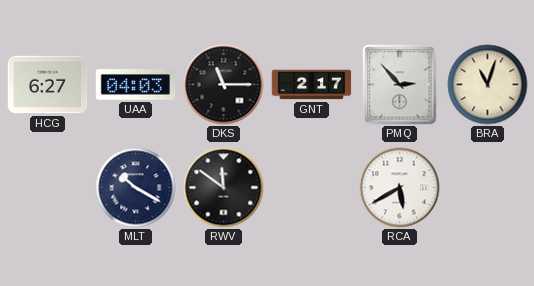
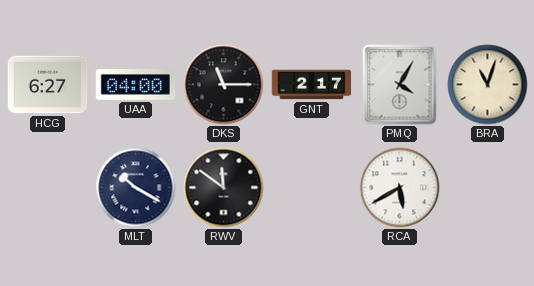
UAA: 04:03 -> 04:00
PMQ: 2:53 -> 4:05
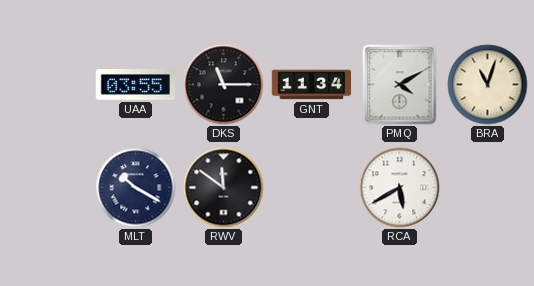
HCG: 6:27 -> none
UAA: 04:00 -> 03:55
GNT: 2:17 -> 11:34
PMQ: 4:05 -> 4:10
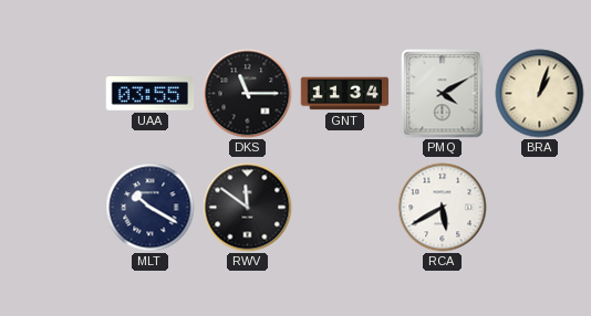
BRA: 11:03 -> 1:03
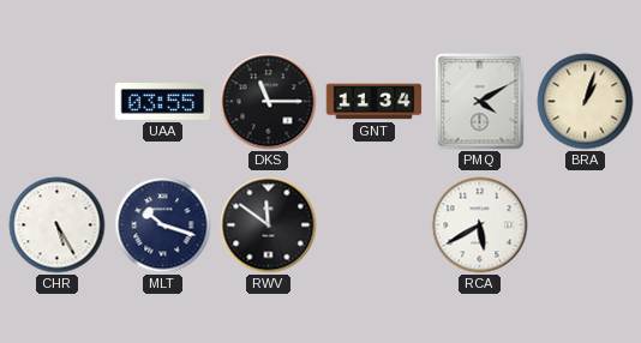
CHR: none -> 5:25
MLT: 10:20 -> 10:18
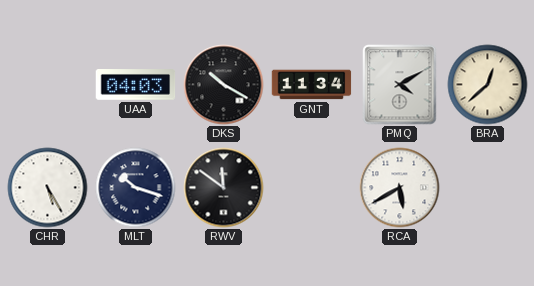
UAA: 03:55 -> 04:03
DKS: 11:15 -> 10:20
BRA: 1:03 -> 12:38
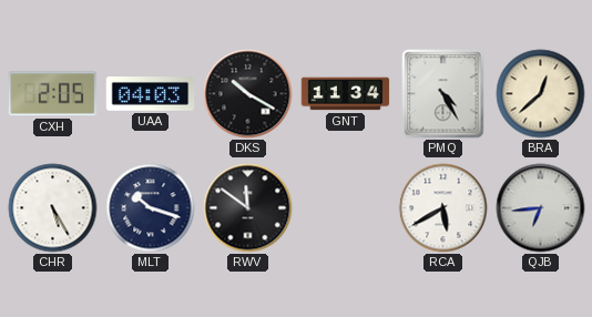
CXH: none -> 2:05
PMQ: 4:10 -> 4:25
QJB: none -> 6:44
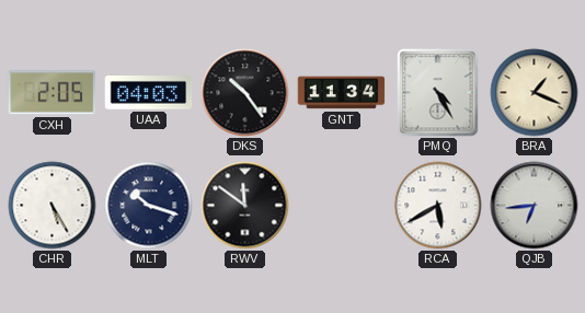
DKS: 10:20 -> 10:24
BRA: 12:38 -> 1:19
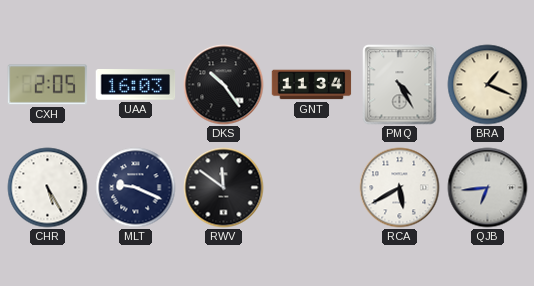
UAA: 04:03 -> 16:03
MLT: 10:18 -> 9:19
